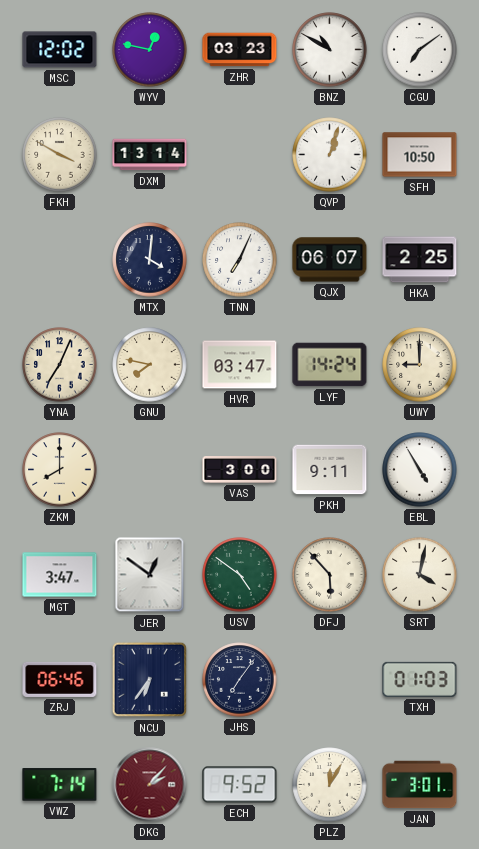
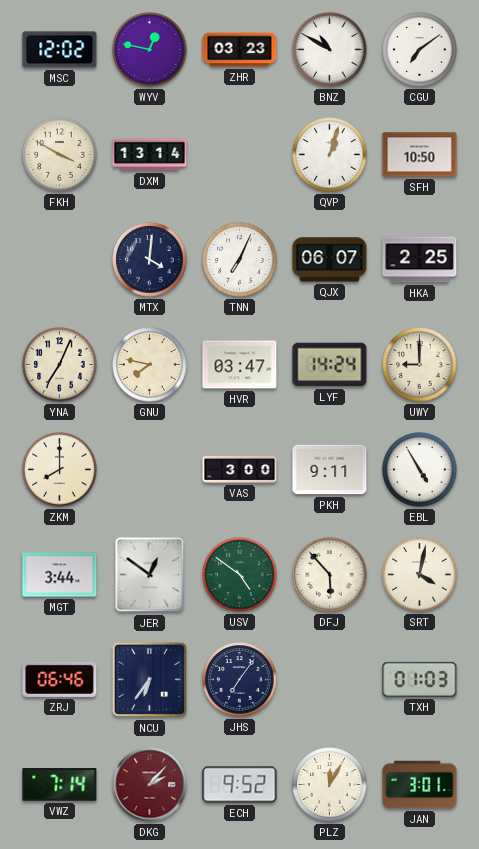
MGT: 3:47 -> 3:44
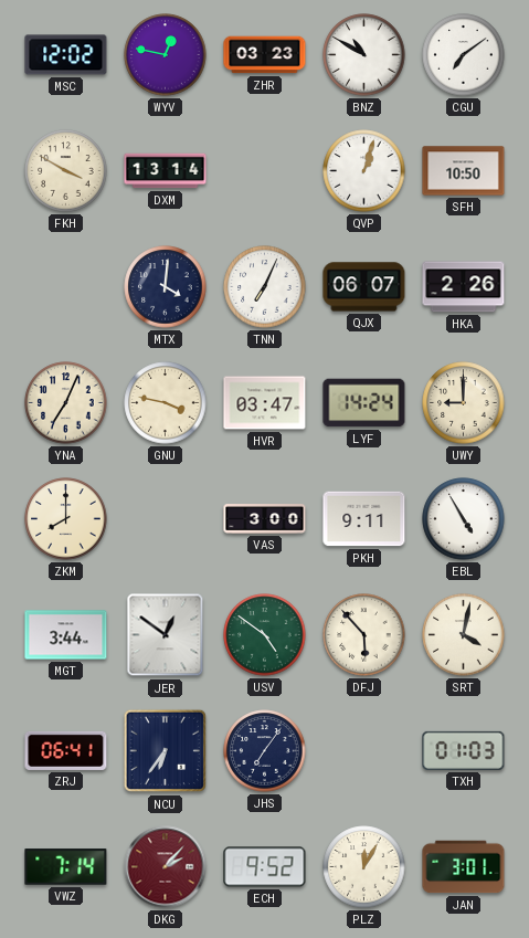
HKA: 2:25 -> 2:26
GNU: 7:47 -> 3:47
ZRJ: 06:46 -> 06:41
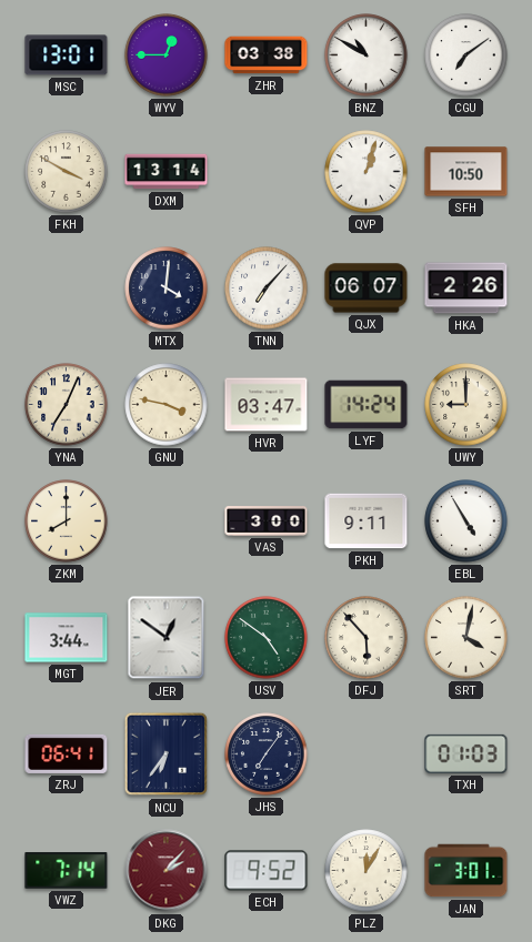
MSC: 12:02 -> 13:01
WYV: 12:47 -> 12:45
ZHR: 03:23 -> 03:38
TNN: 7:04 -> 7:07
